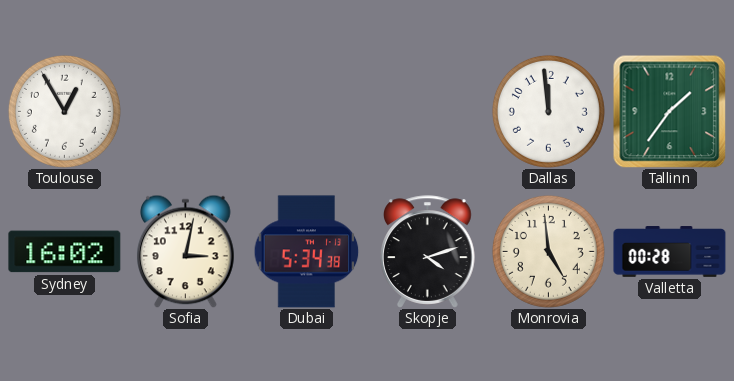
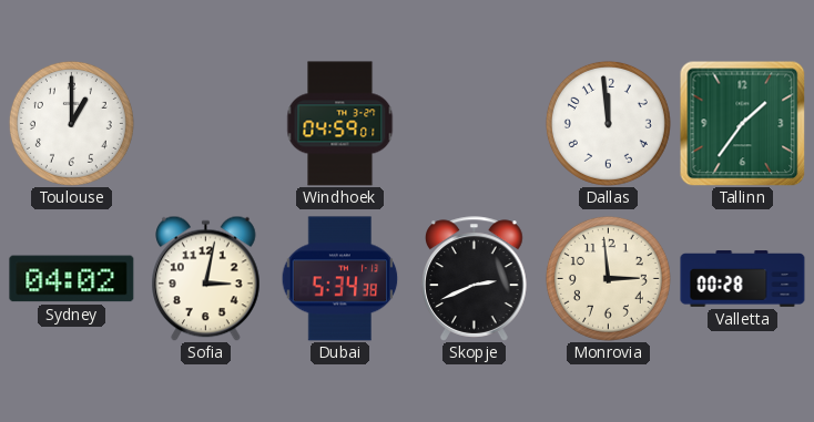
Toulouse: 12:55 -> 1:00
Windhoek: none -> 04:59
Sydney: 16:02 -> 04:02
Skopje: 4:12 -> 2:41
Monrovia: 4:59 -> 2:59
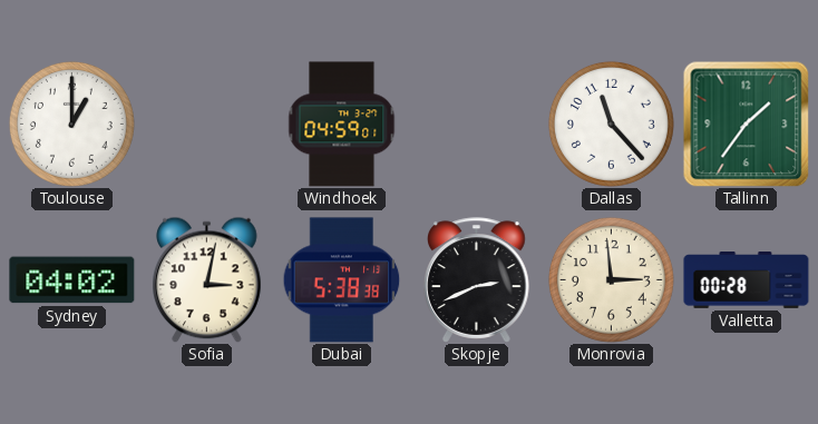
Dallas: 11:59 -> 11:23
Dubai: 5:34 -> 5:38
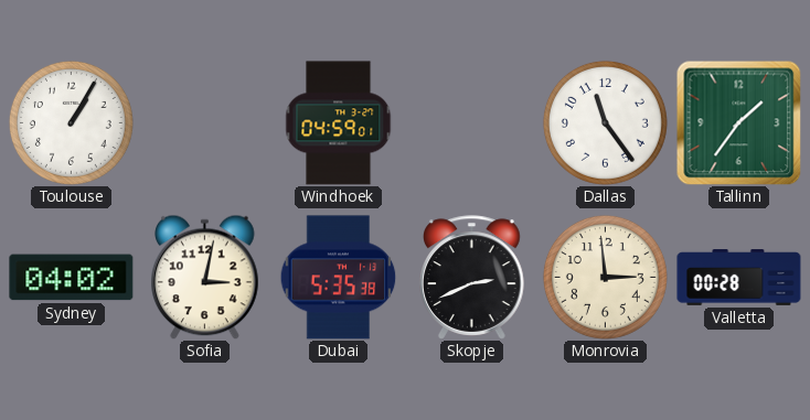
Toulouse: 1:00 -> 1:05
Dallas: 11:23 -> 11:24
Dubai: 5:38 -> 5:35
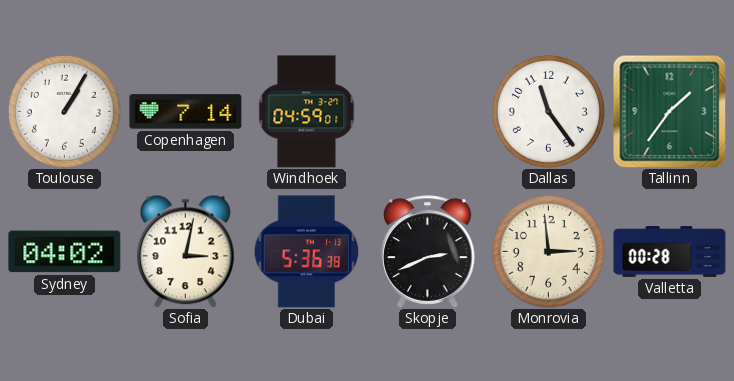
Copenhagen: none -> 7:14
Dubai: 5:35 -> 5:36
